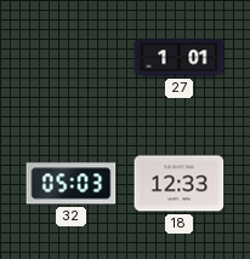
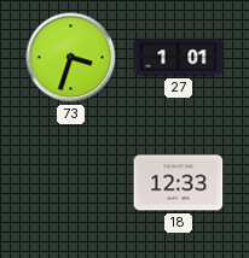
73: none -> 3:33
32: 05:03 -> none
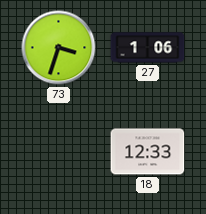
27: 1:01 -> 1:06
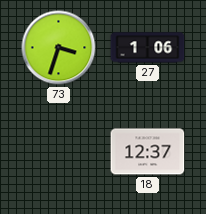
18: 12:33 -> 12:37
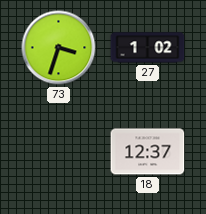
27: 1:06 -> 1:02
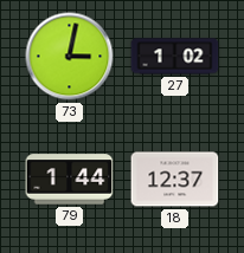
73: 3:33 -> 3:02
79: none -> 1:44
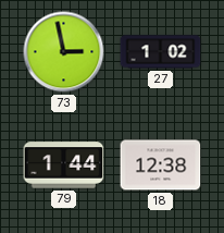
73: 3:02 -> 2:58
18: 12:37 -> 12:38
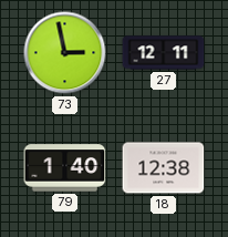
27: 1:02 -> 12:11
79: 1:44 -> 1:40
